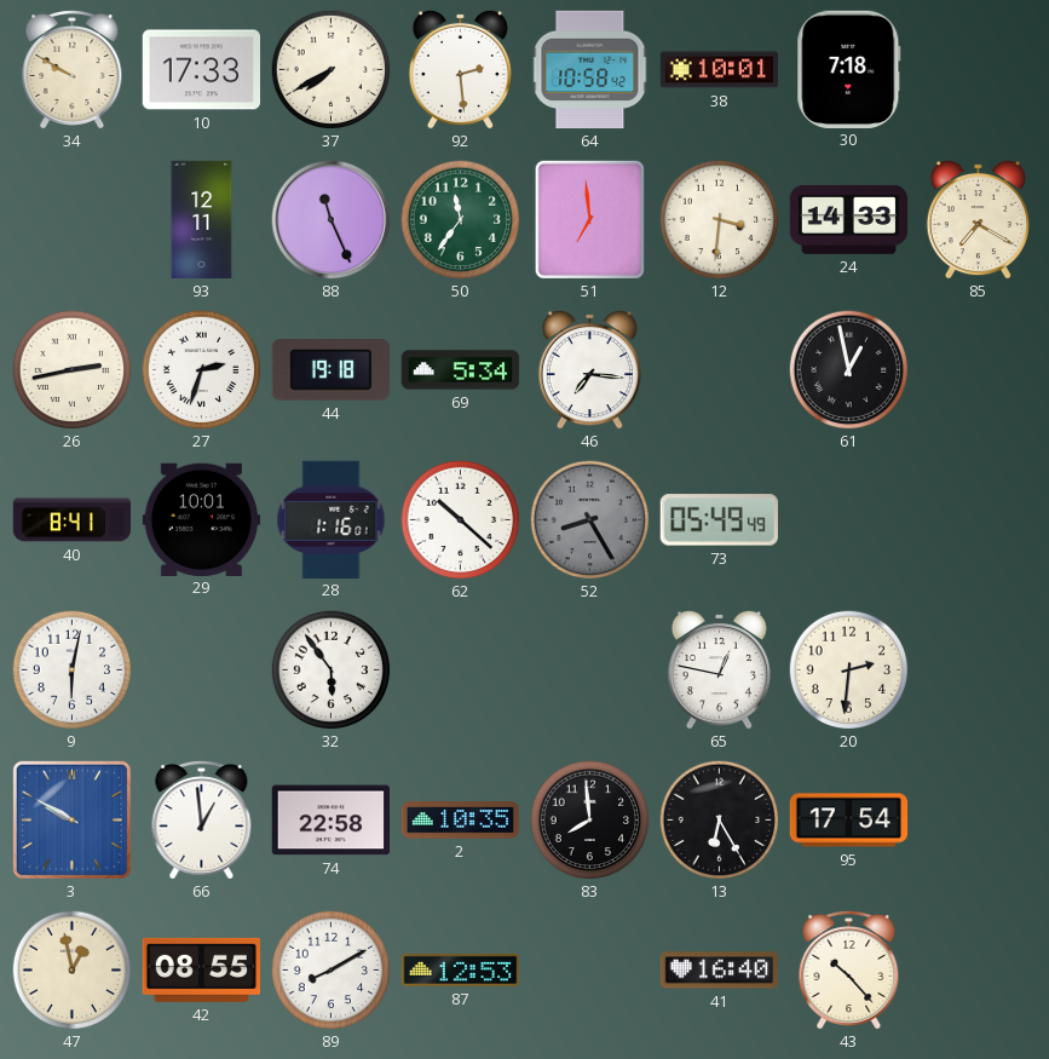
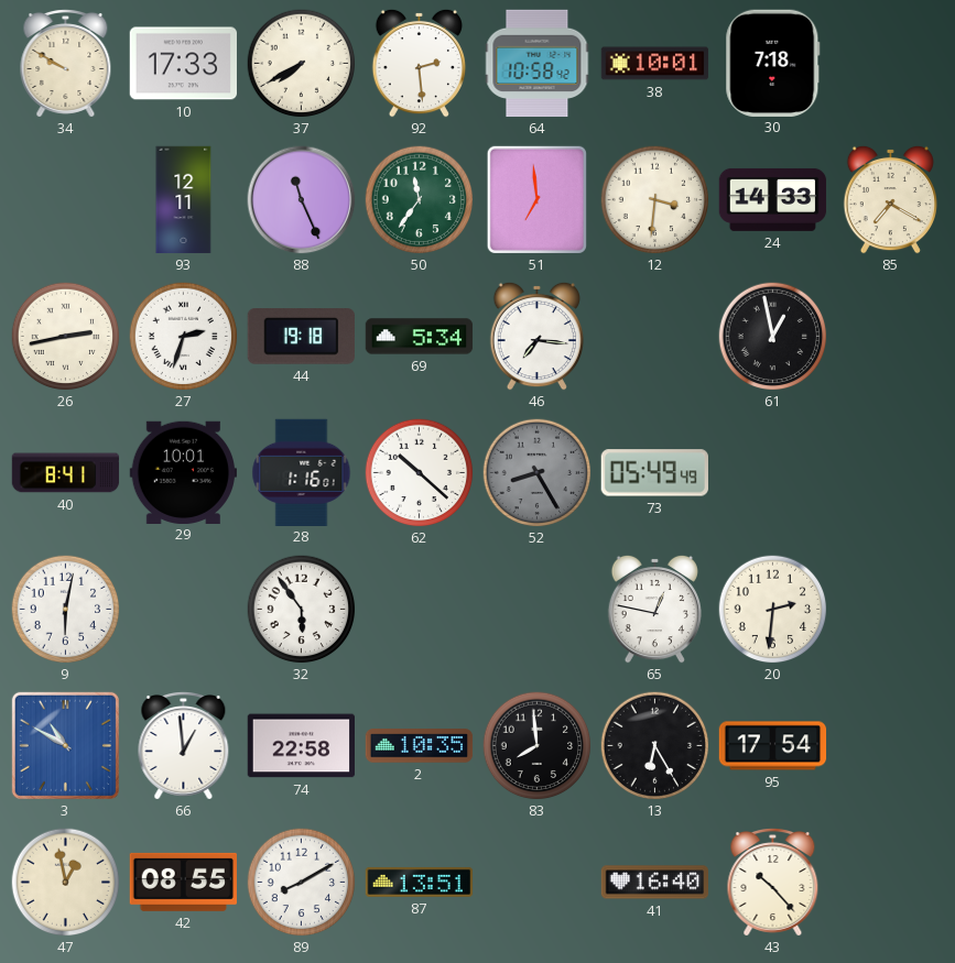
3: 9:50 -> 10:50
87: 12:53 -> 13:51
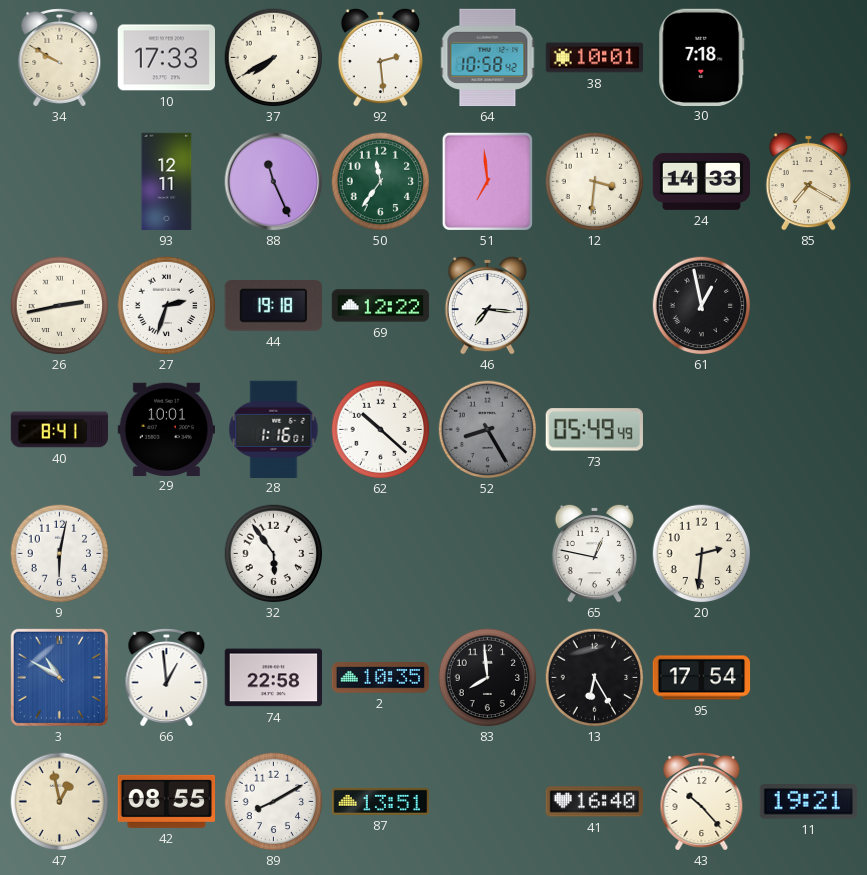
69: 5:34 -> 12:22
11: none -> 19:21
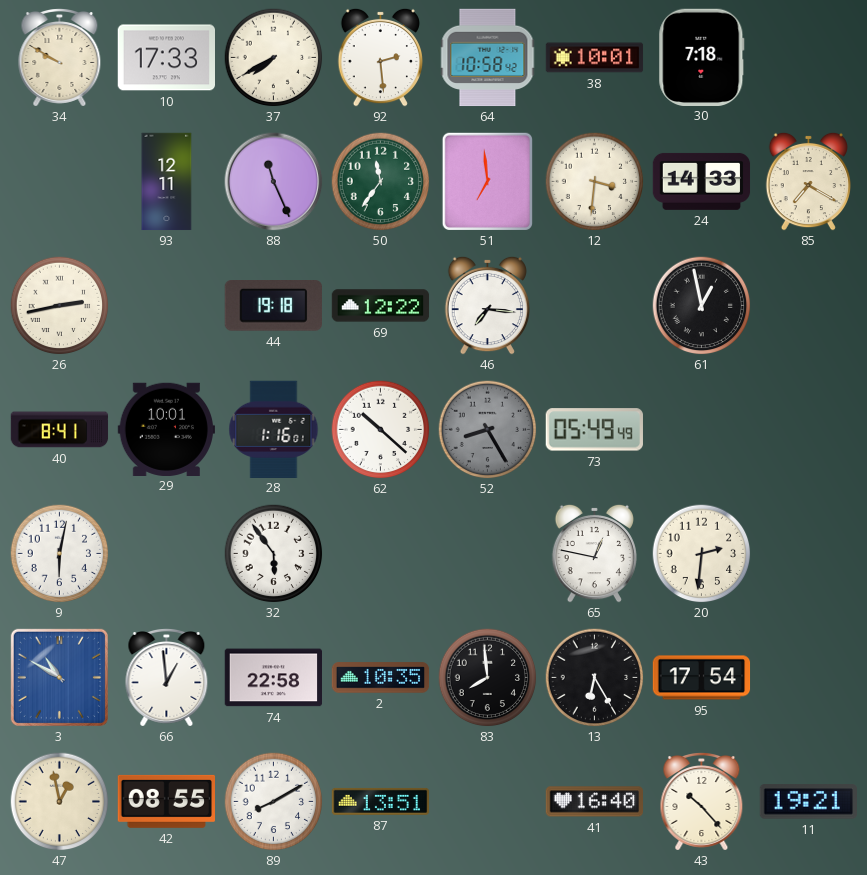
27: 2:33 -> none
